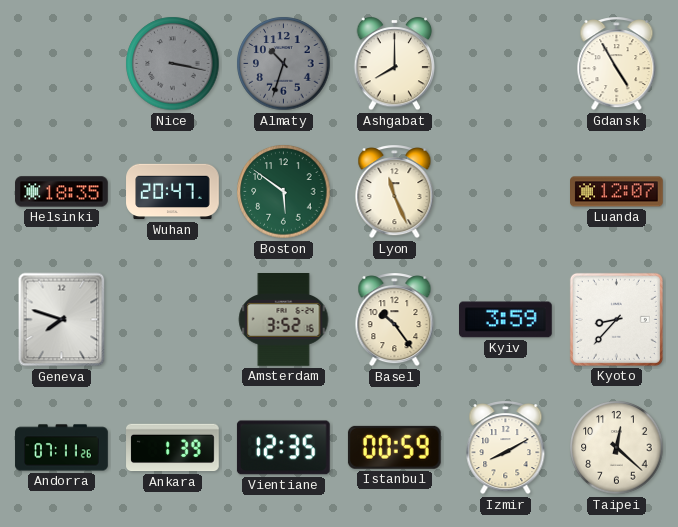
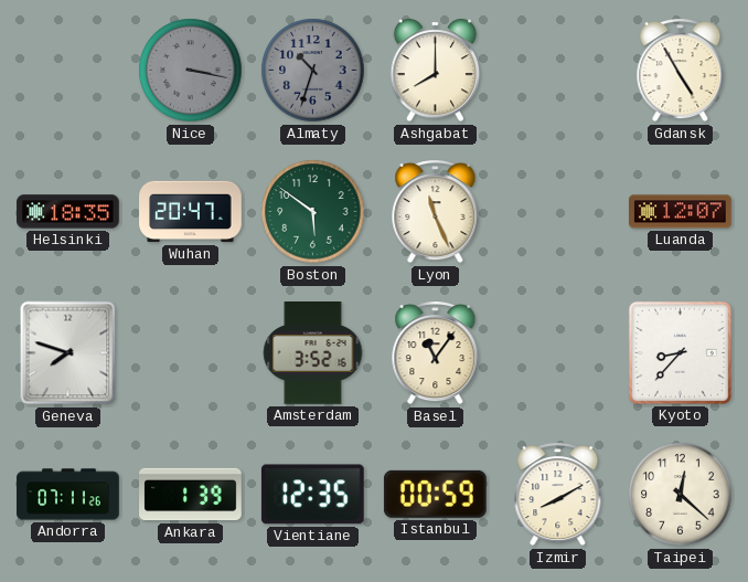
Basel: 10:24 -> 11:06
Kyiv: 3:59 -> none
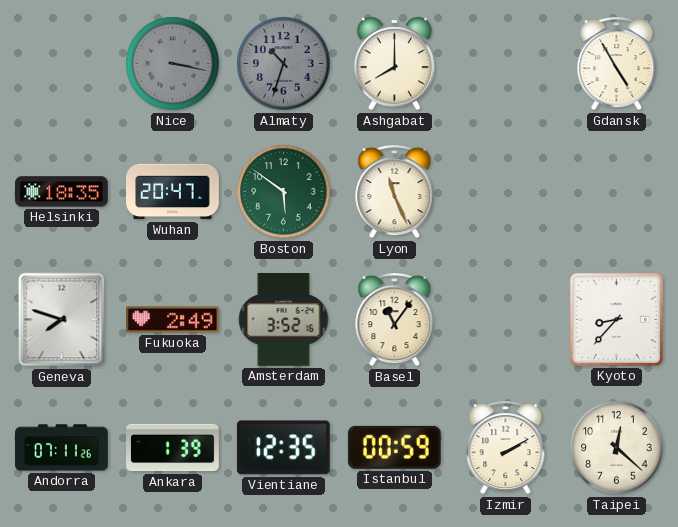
Luanda: 12:07 -> none
Fukuoka: none -> 2:49
Izmir: 8:10 -> 2:10
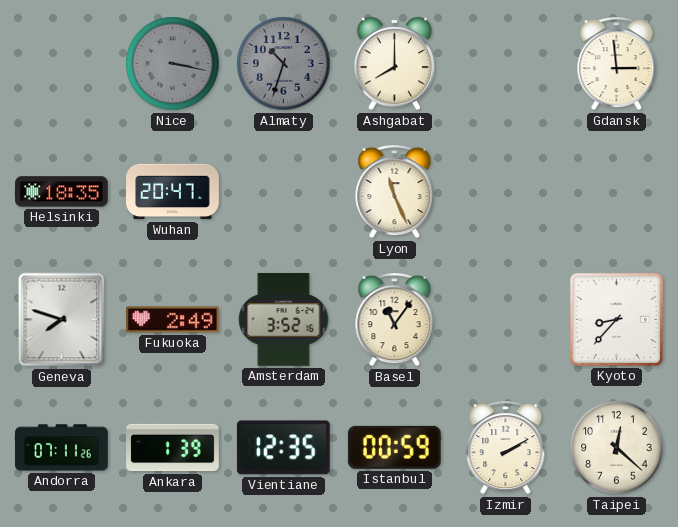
Gdansk: 4:55 -> 2:59
Boston: 5:51 -> none
